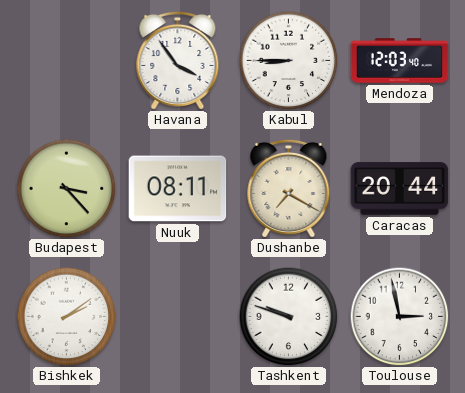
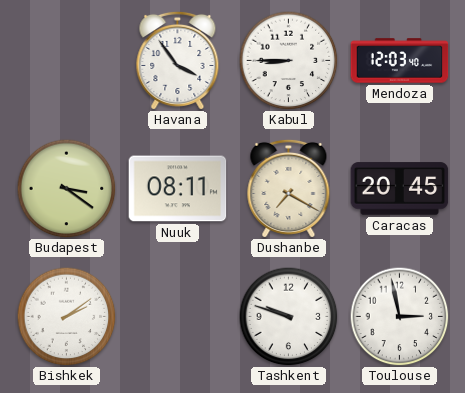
Budapest: 3:23 -> 3:21
Caracas: 20:44 -> 20:45
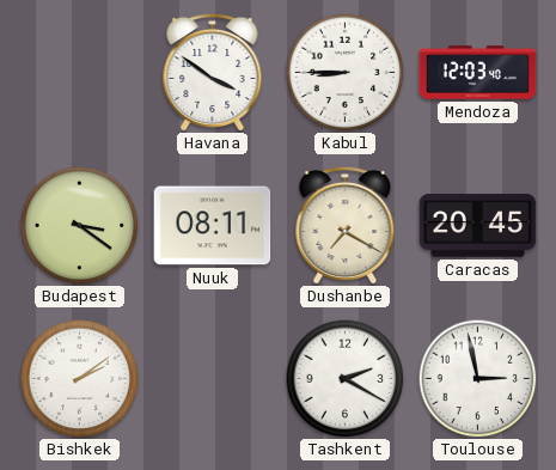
Havana: 3:54 -> 3:51
Tashkent: 9:48 -> 2:20
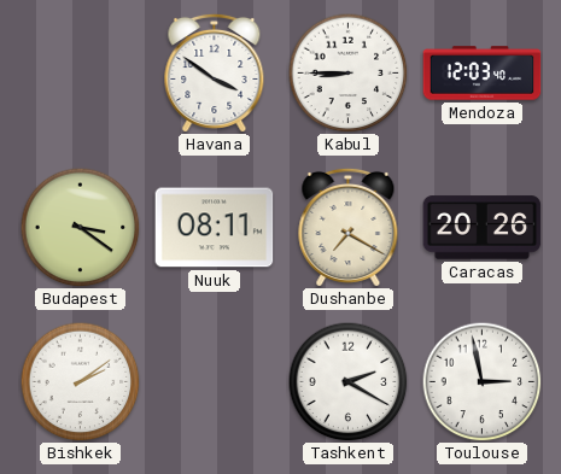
Caracas: 20:45 -> 20:26
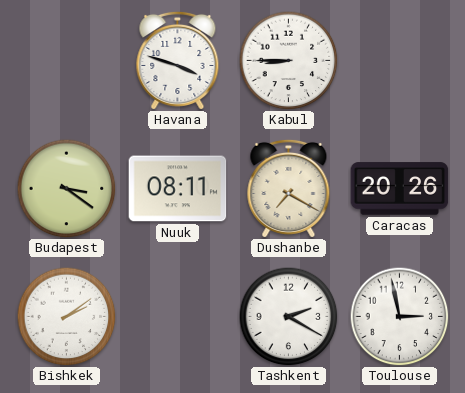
Havana: 3:51 -> 3:48
Mendoza: 12:03 -> none
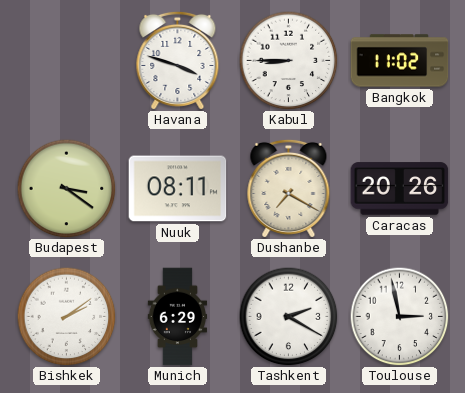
Bangkok: none -> 11:02
Munich: none -> 6:29
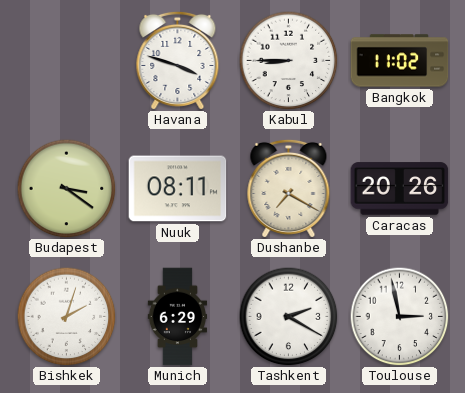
Bishkek: 2:09 -> 2:03
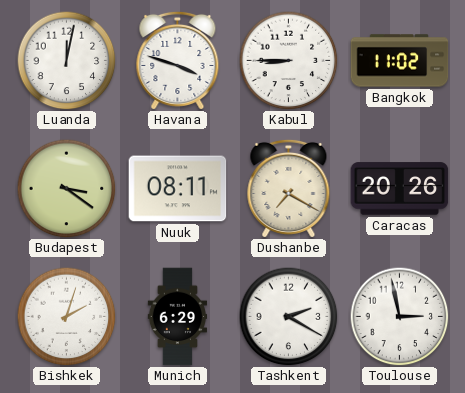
Luanda: none -> 12:02
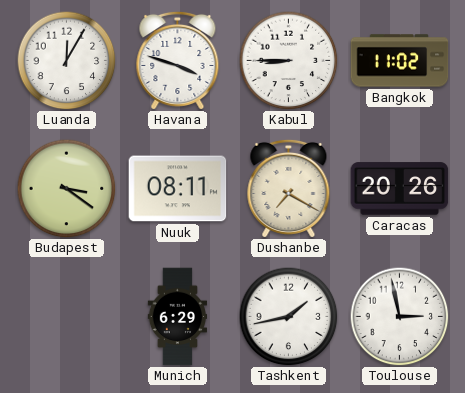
Luanda: 12:02 -> 12:05
Bishkek: 2:03 -> none
Tashkent: 2:20 -> 1:43
